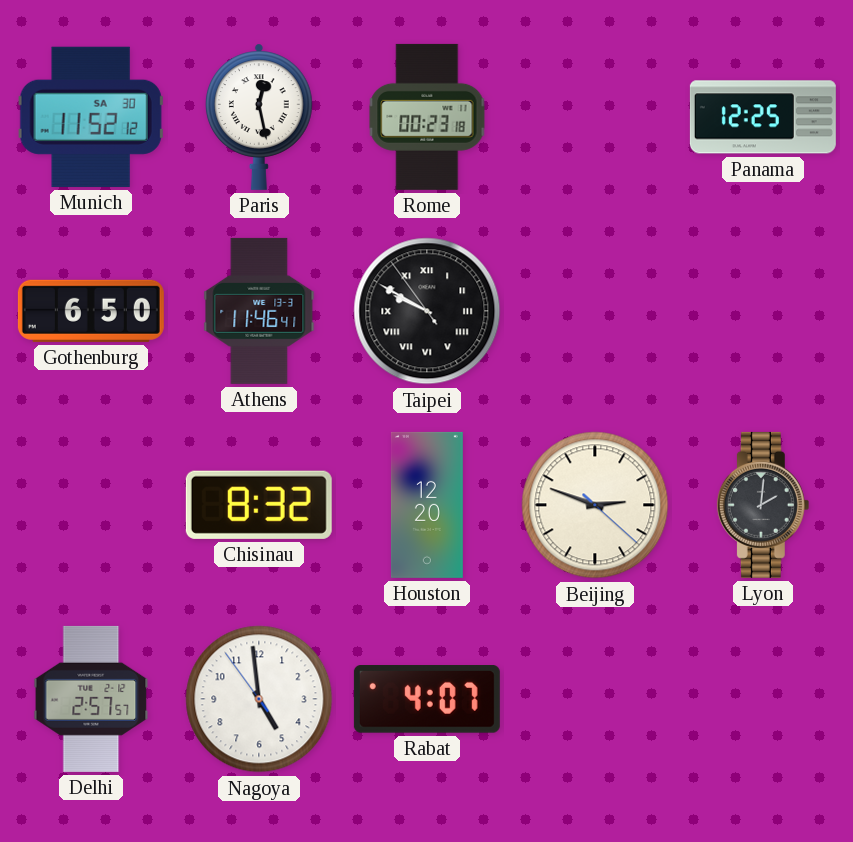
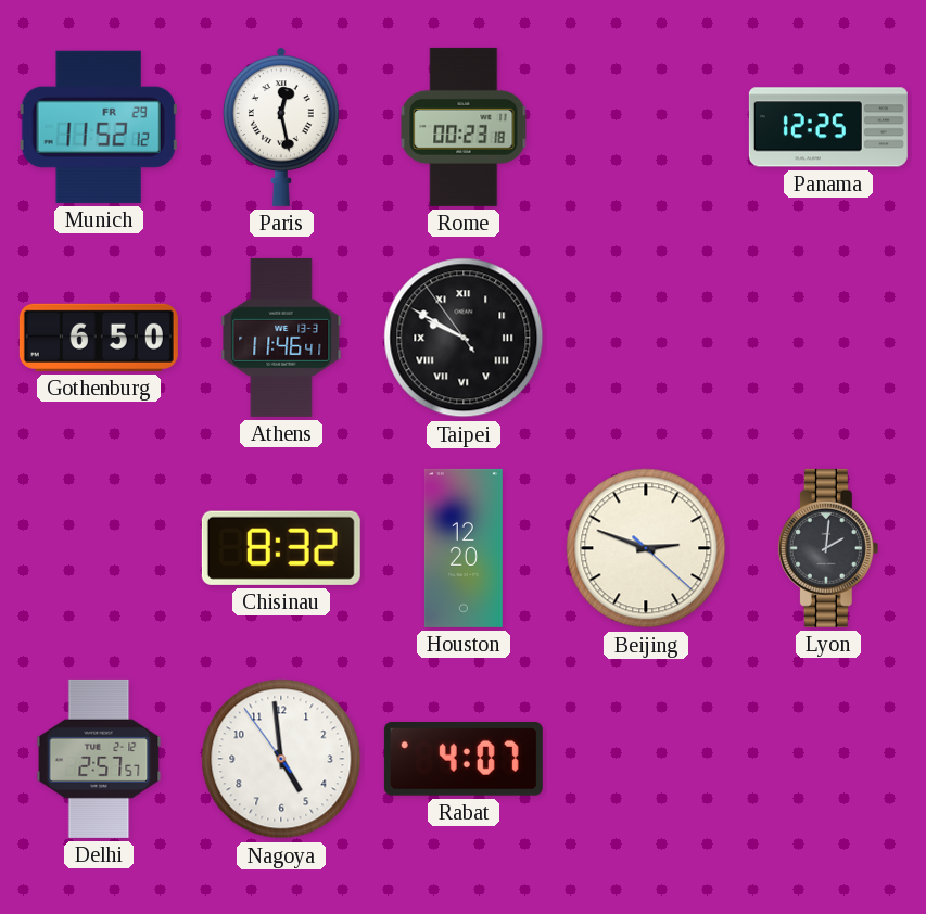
Munich date: SA 30 -> FR 29
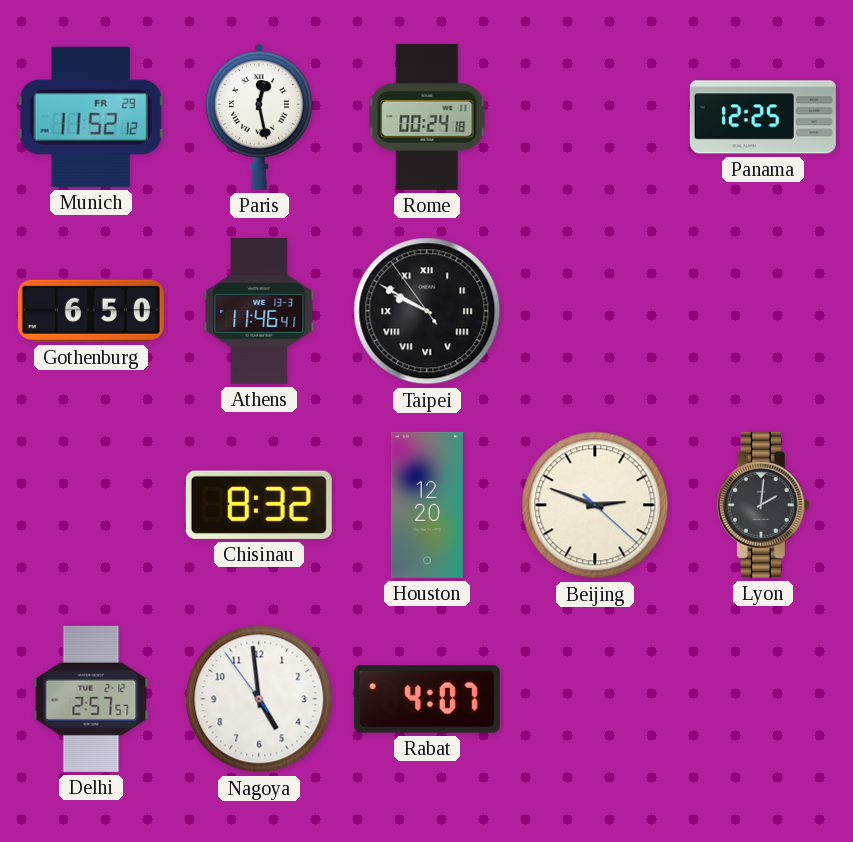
Rome: 00:23 -> 00:24
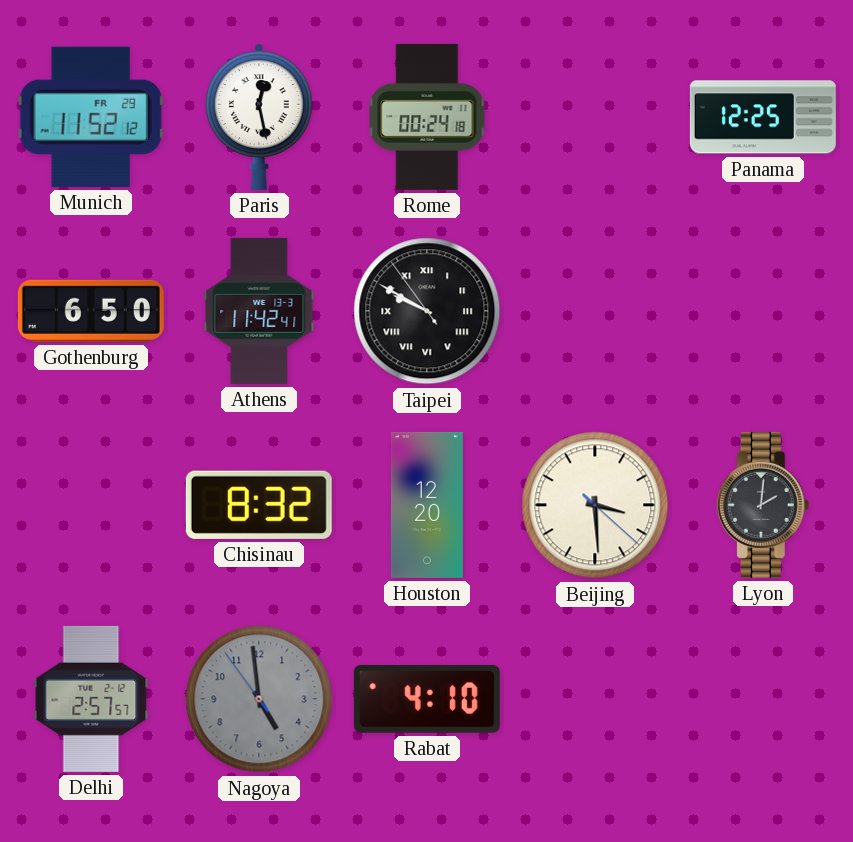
Athens: 11:46 -> 11:42
Beijing: 2:48 -> 3:29
Nagoya dial: white -> grey
Rabat: 4:07 -> 4:10
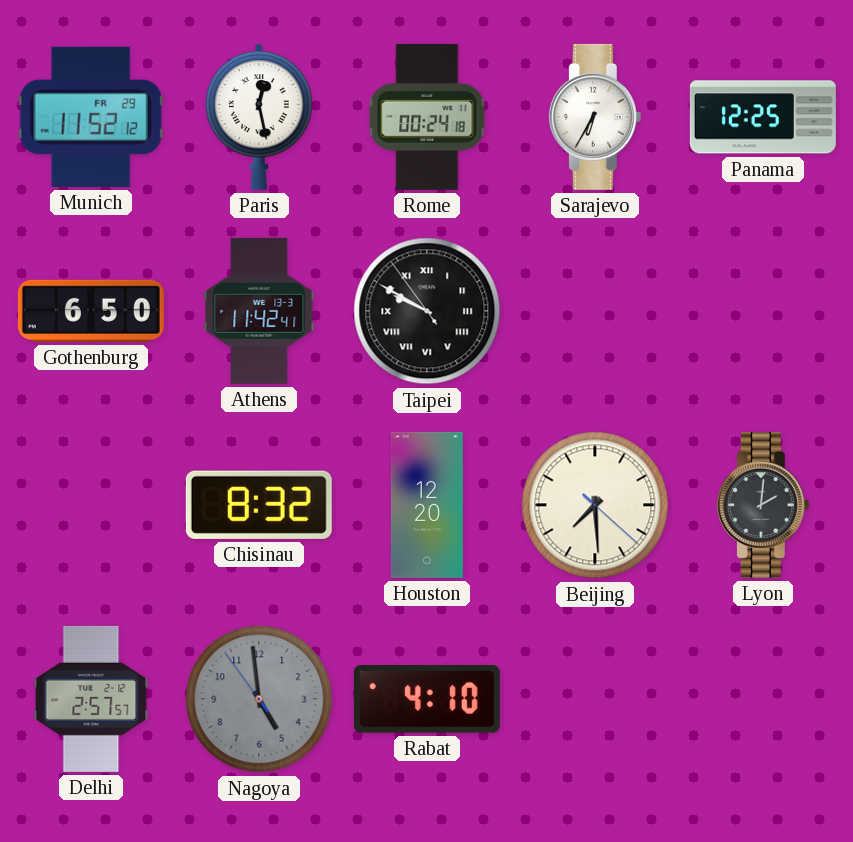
Sarajevo: none -> 6:35
Beijing: 3:29 -> 7:29
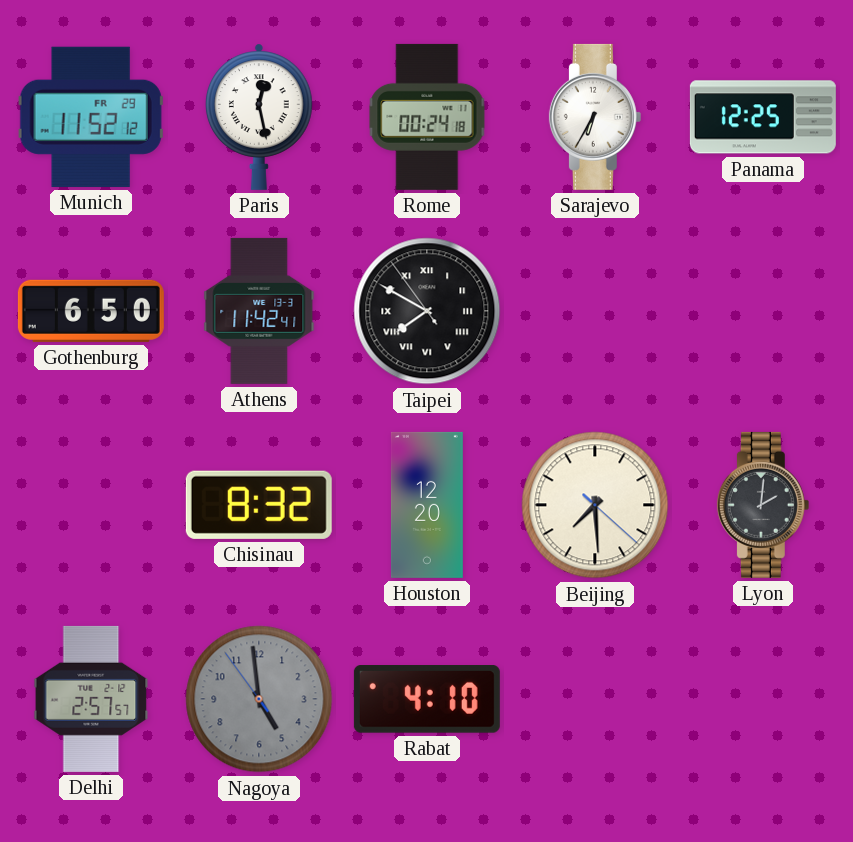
Taipei: 9:49 -> 7:49
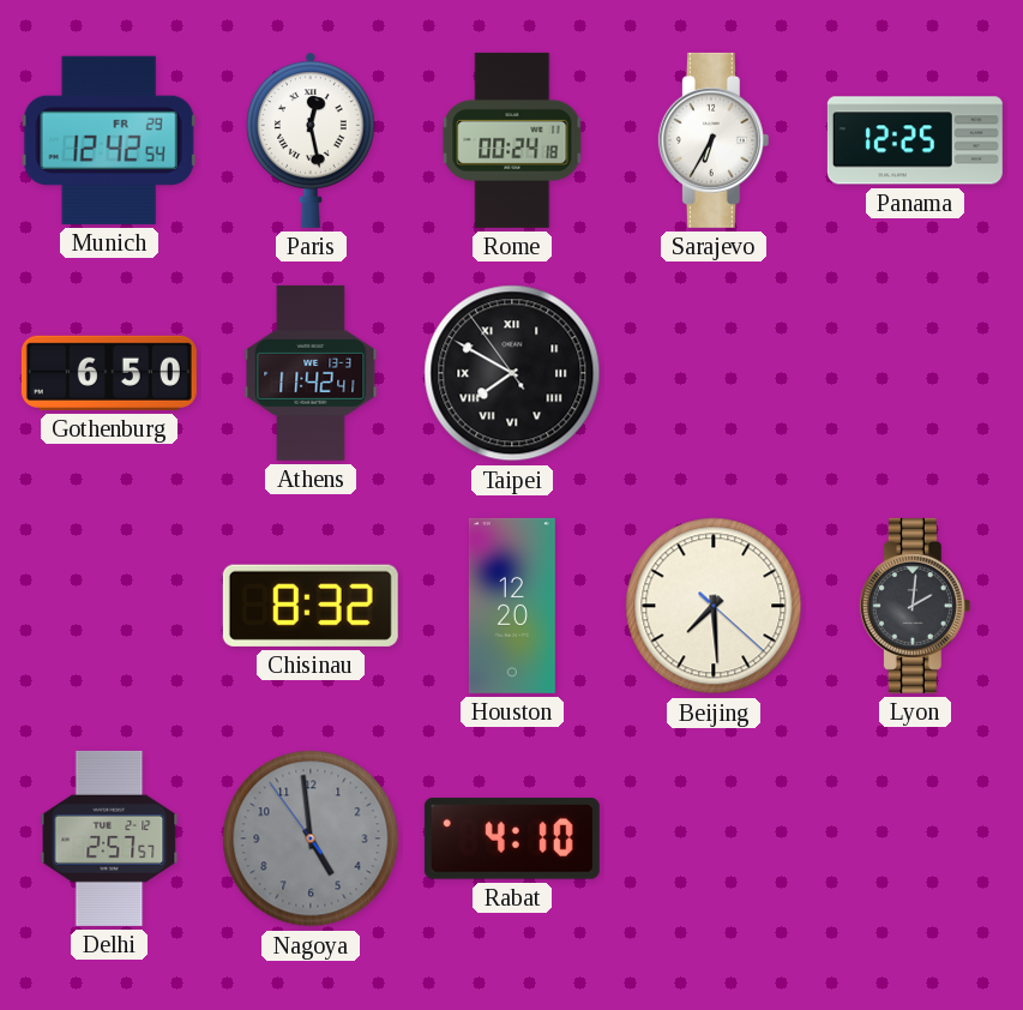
Munich: 11:52 -> 12:42
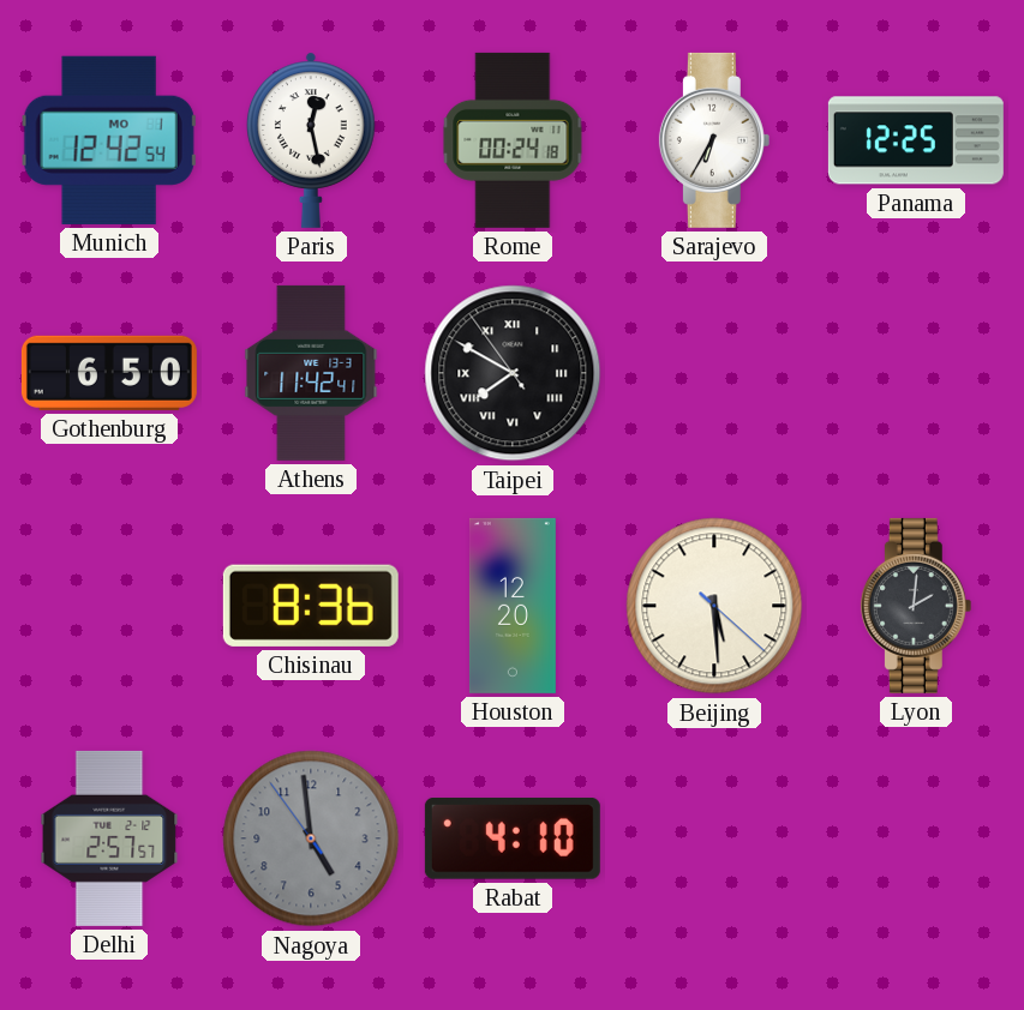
Munich date: FR 29 -> MO 1
Chisinau: 8:32 -> 8:36
Beijing: 7:29 -> 5:29
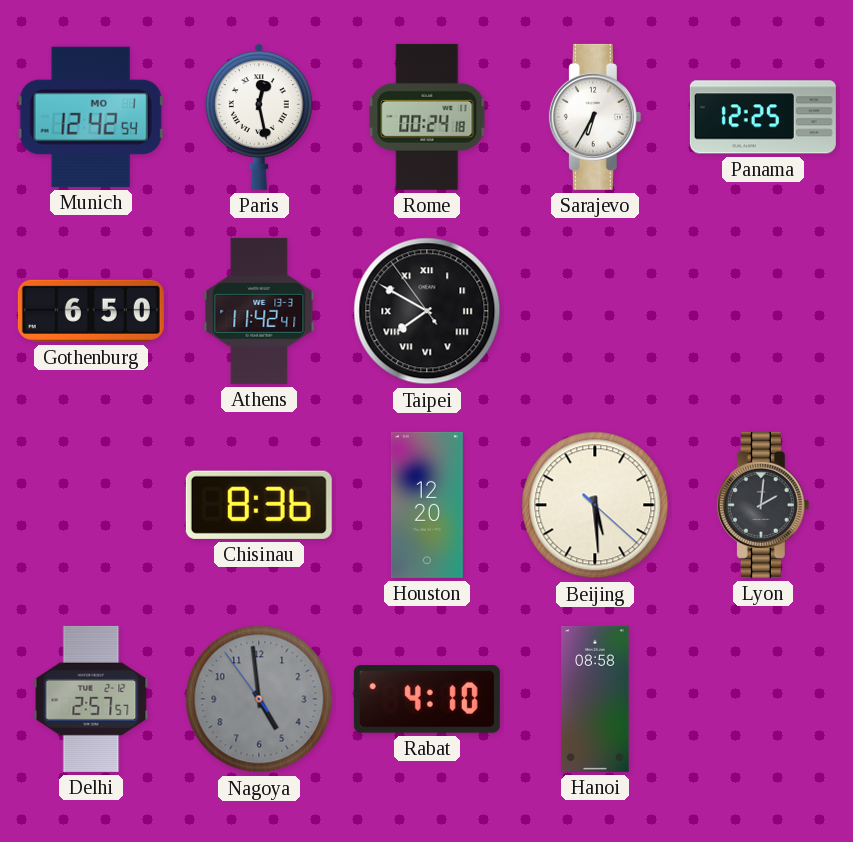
Hanoi: none -> 08:58
